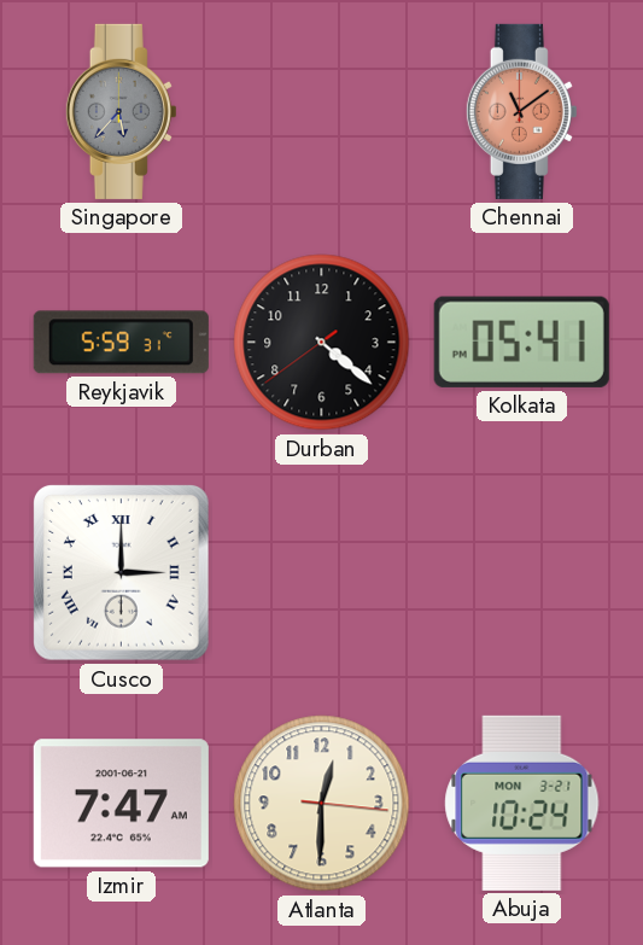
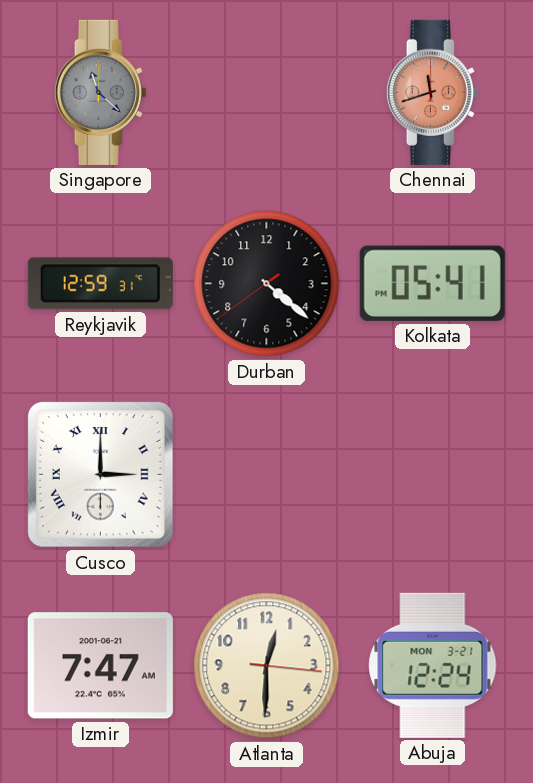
Singapore: 5:37 -> 11:22
Chennai: 11:09 -> 11:42
Reykjavik: 5:59 -> 12:59
Abuja: 10:24 -> 12:24
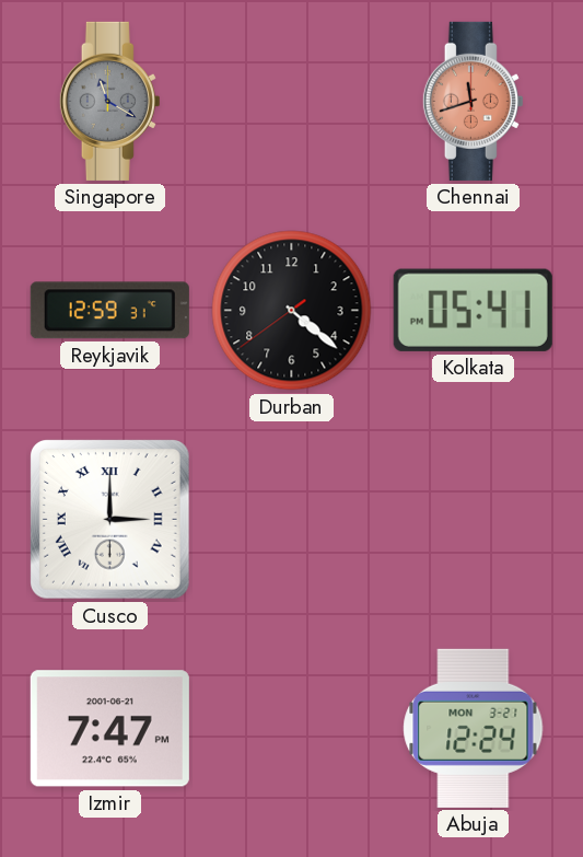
Singapore: 11:22 -> 11:20
Izmir: 7:47 AM -> 7:47 PM
Atlanta: 12:30 -> none
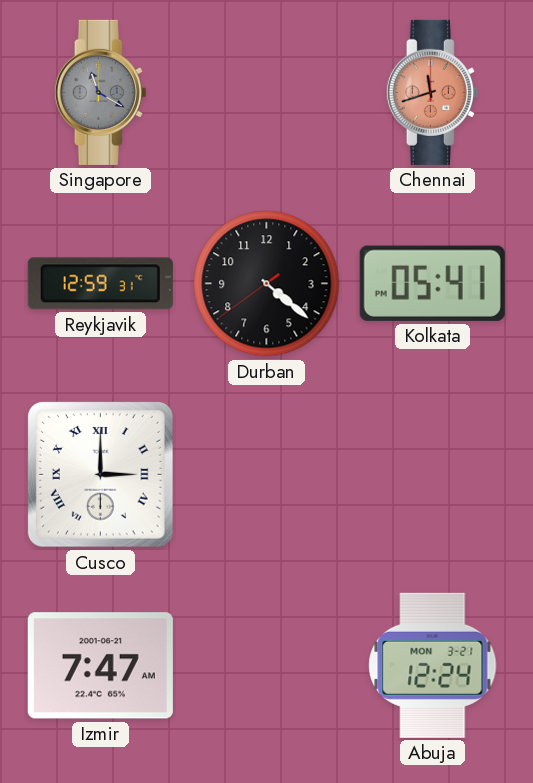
Izmir: 7:47 PM -> 7:47 AM
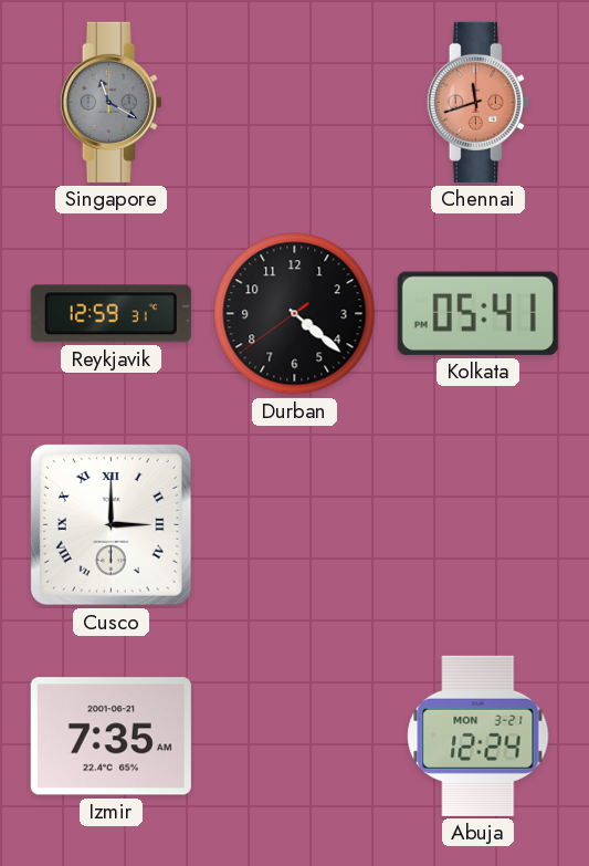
Izmir: 7:47 -> 7:35
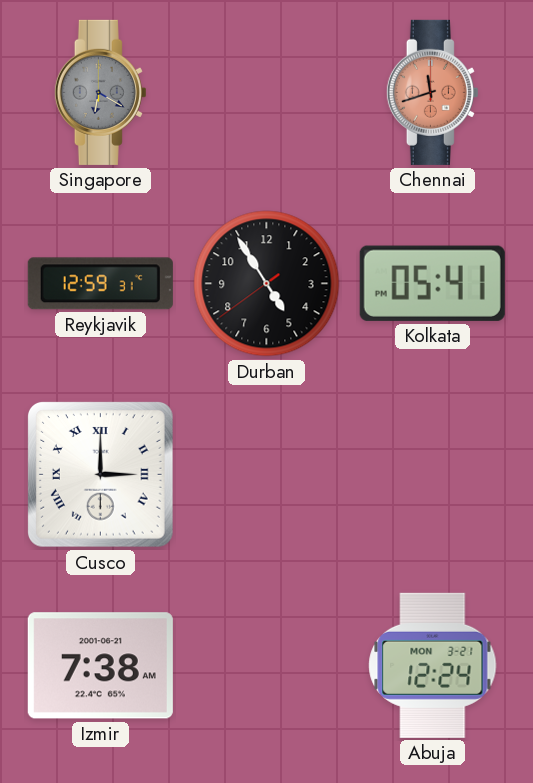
Singapore: 11:20 -> 6:20
Durban: 4:21 -> 4:54
Izmir: 7:35 -> 7:38
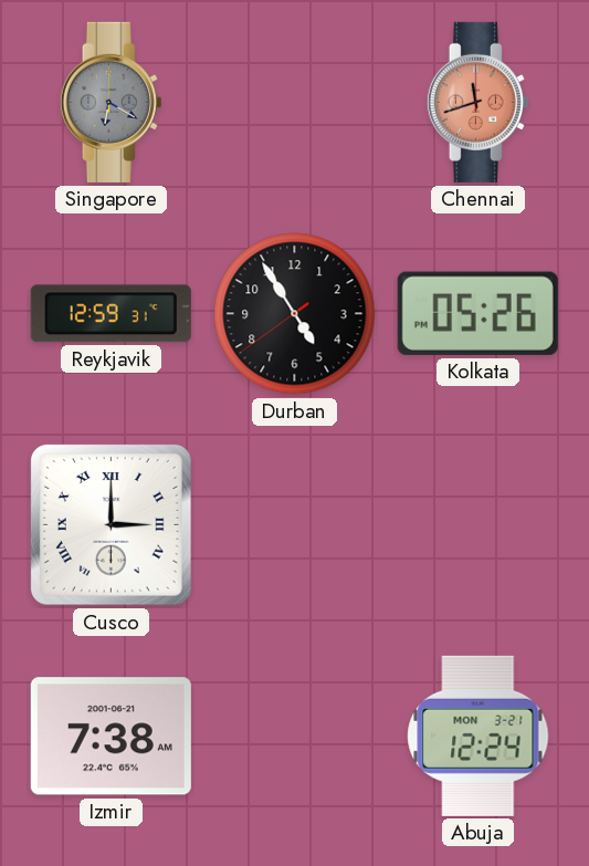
Kolkata: 05:41 -> 05:26
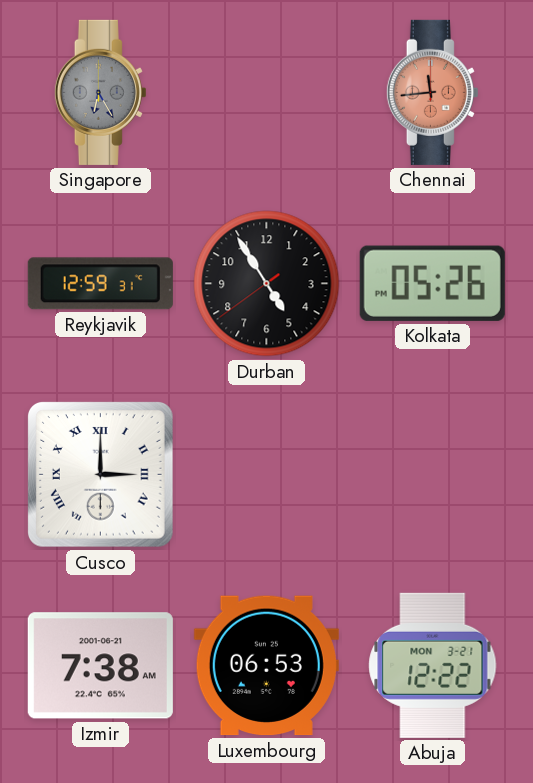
Singapore: 6:20 -> 6:25
Chennai: 11:42 -> 11:44
Luxembourg: none -> 06:53
Abuja: 12:24 -> 12:22
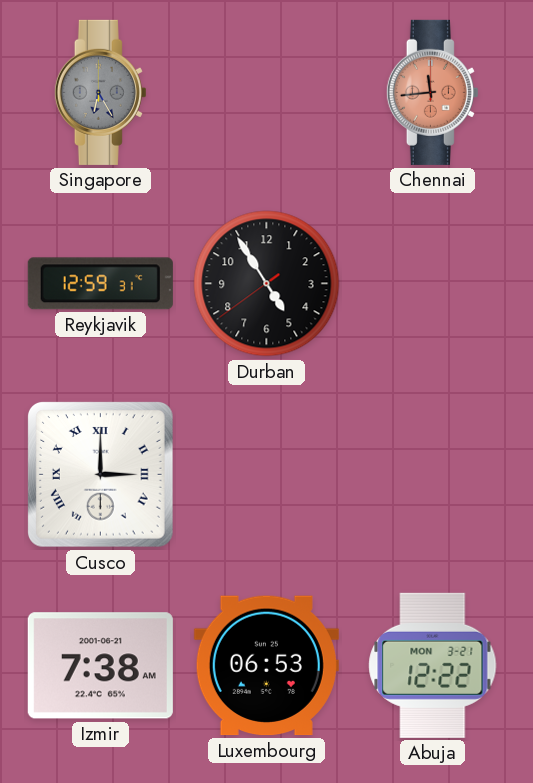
Kolkata: 05:26 -> none
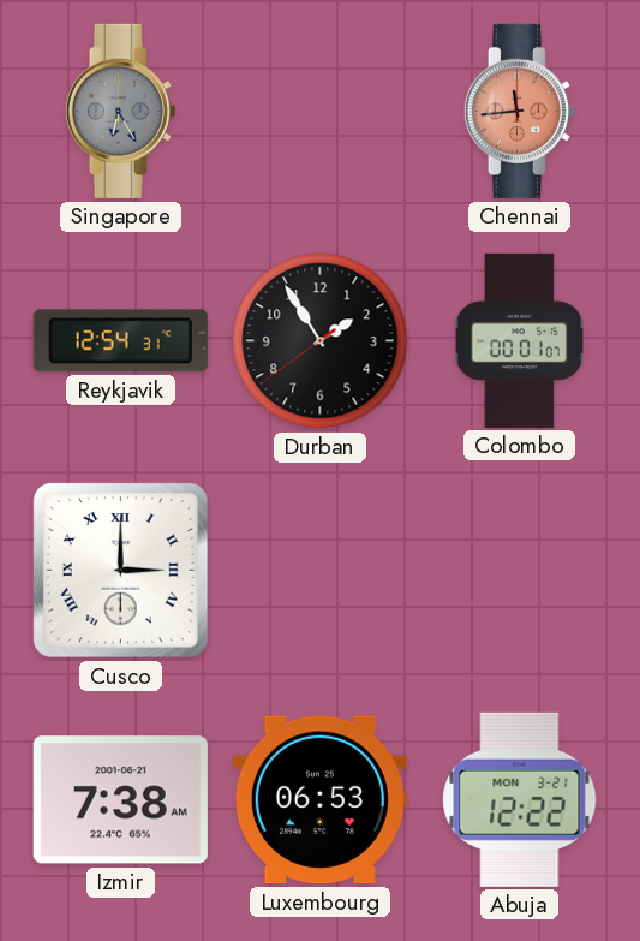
Reykjavik: 12:59 -> 12:54
Durban: 4:54 -> 1:54
Colombo: none -> 00:01
